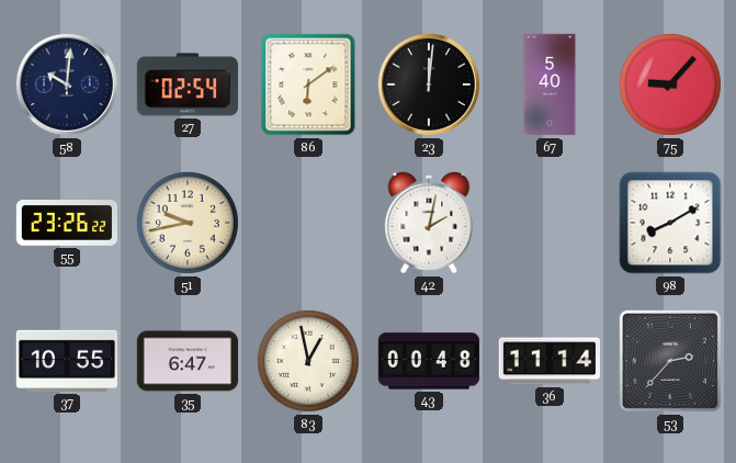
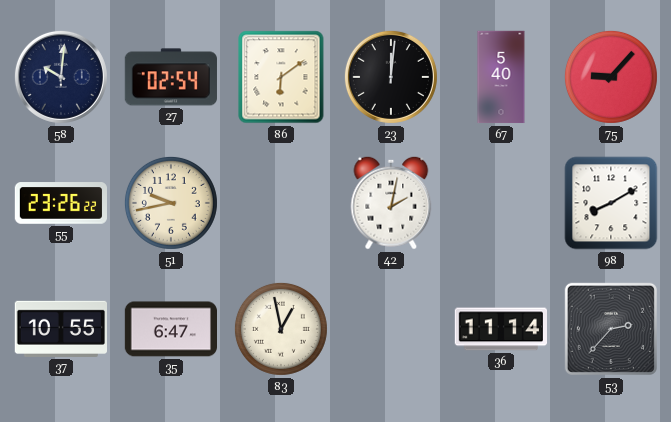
43: 00:48 -> none
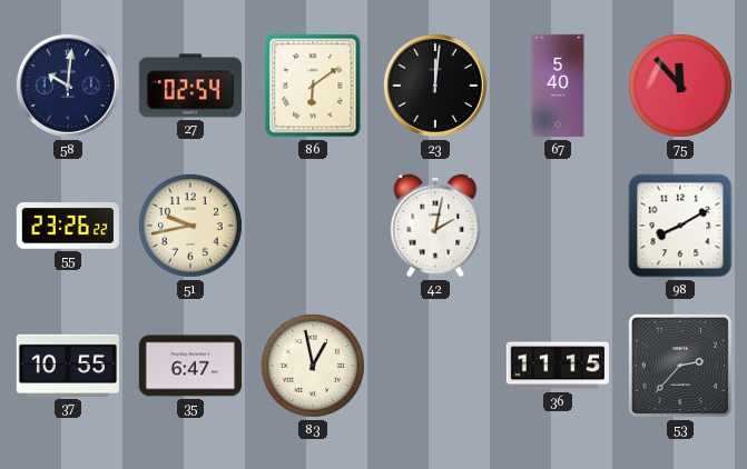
75: 9:07 -> 11:53
36: 11:14 -> 11:15
